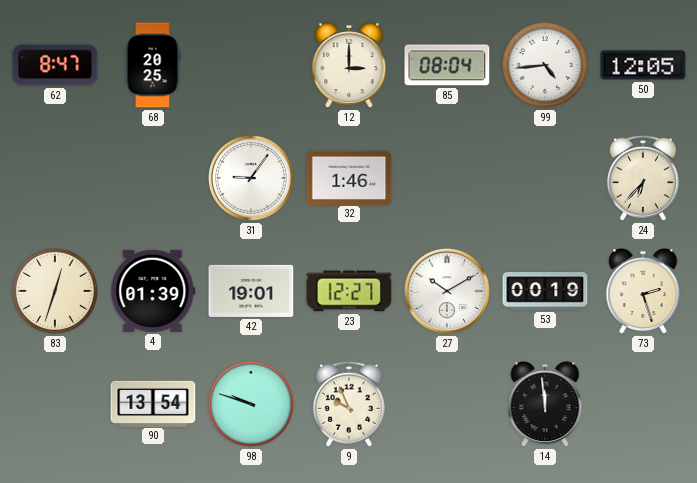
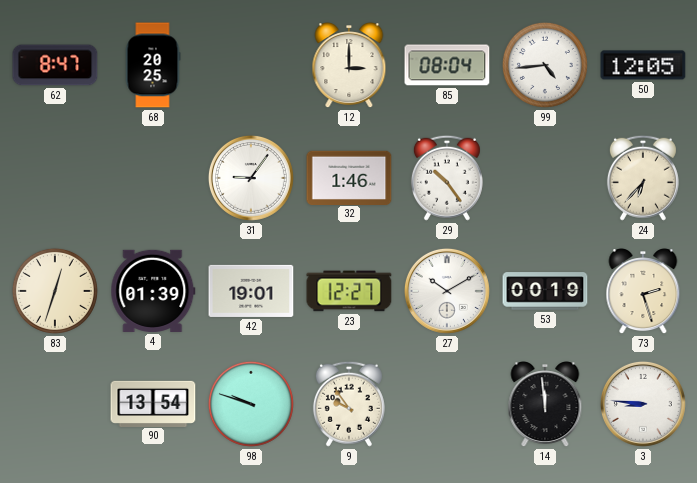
29: none -> 10:24
9: 9:56 -> 9:54
3: none -> 8:46
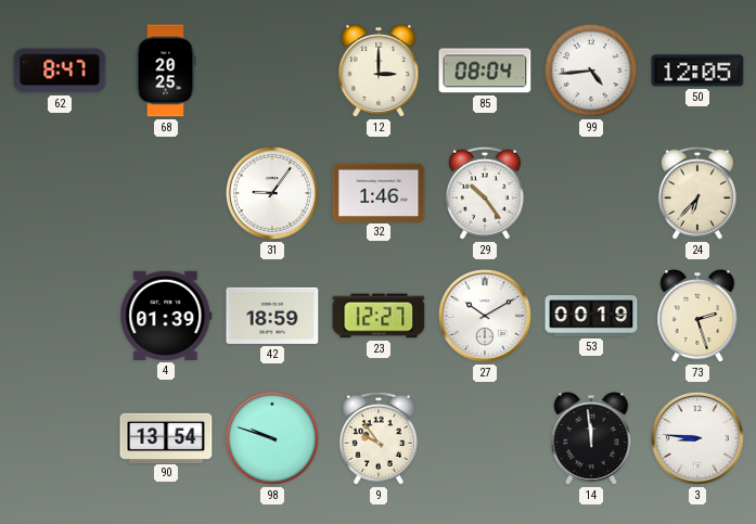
83: 12:33 -> none
42: 19:01 -> 18:59
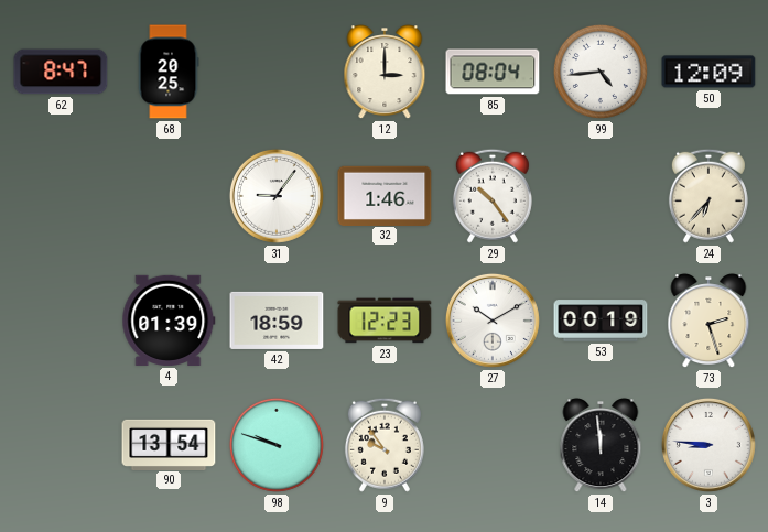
50: 12:05 -> 12:09
23: 12:27 -> 12:23
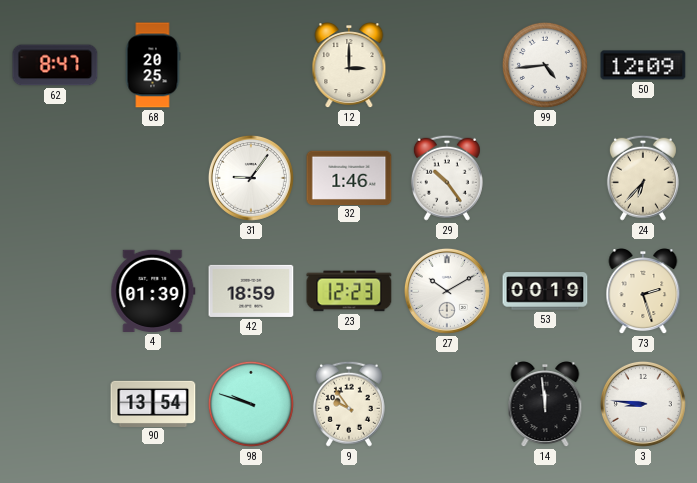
85: 08:04 -> none
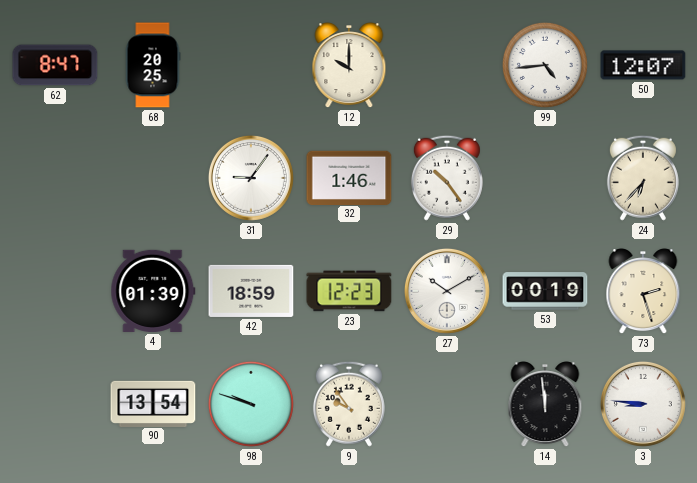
12: 3:00 -> 10:00
50: 12:09 -> 12:07
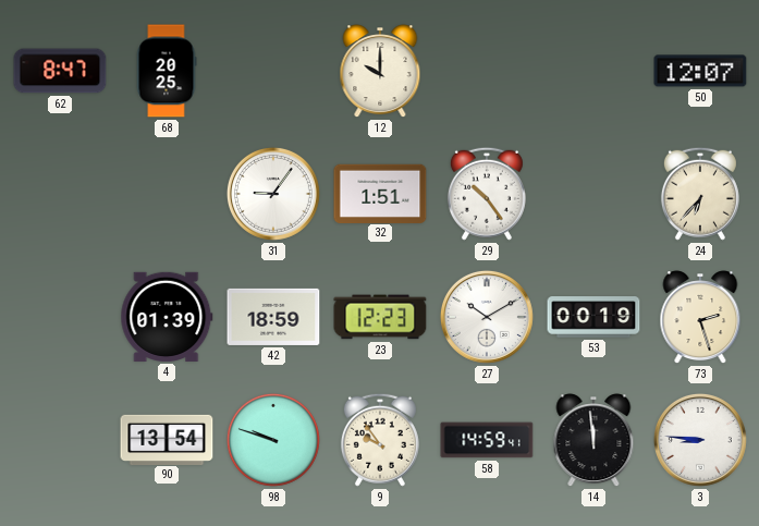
99: 4:44 -> none
32: 1:46 -> 1:51
58: none -> 14:59
